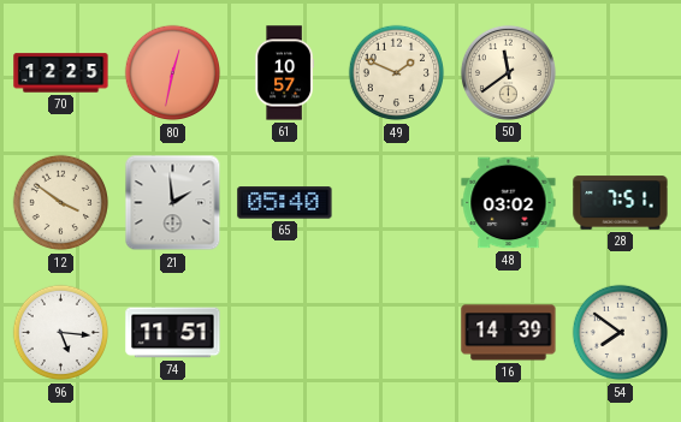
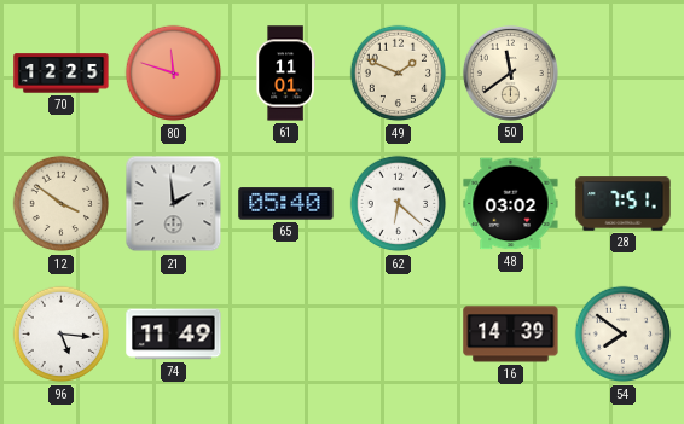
80: 12:32 -> 11:48
61: 10:57 -> 11:01
62: none -> 6:22
74: 11:51 -> 11:49
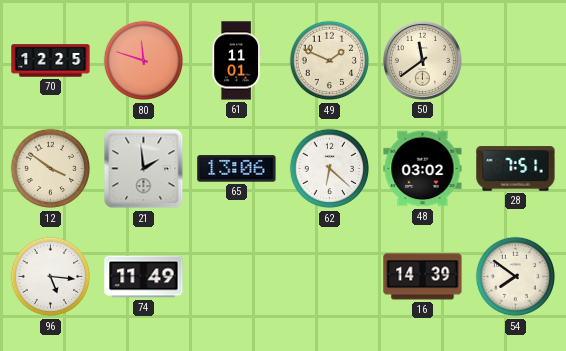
65: 05:40 -> 13:06
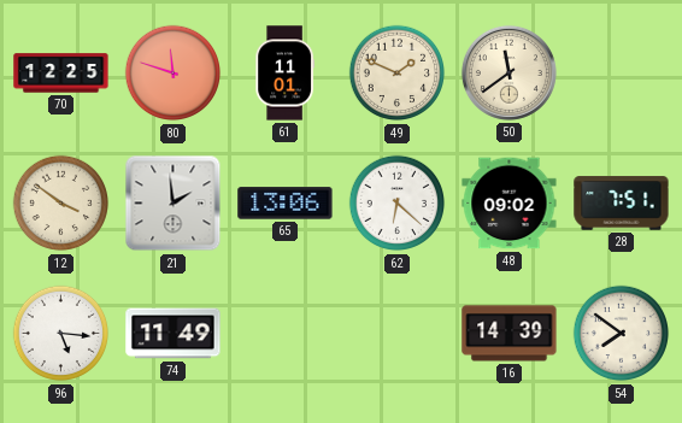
48: 03:02 -> 09:02
